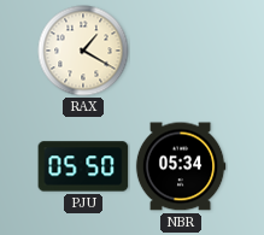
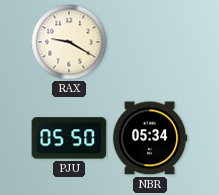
RAX: 1:20 -> 9:20
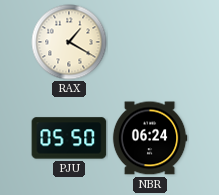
RAX: 9:20 -> 1:20
NBR: 05:34 -> 06:24
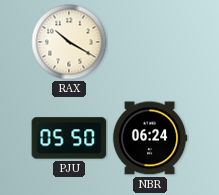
RAX: 1:20 -> 10:20
